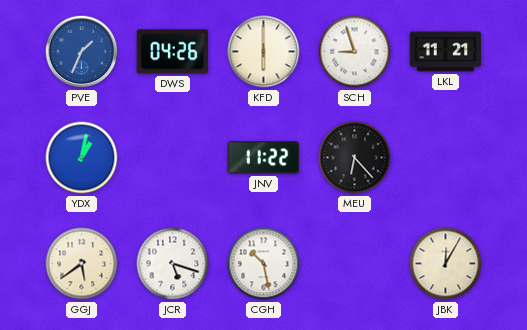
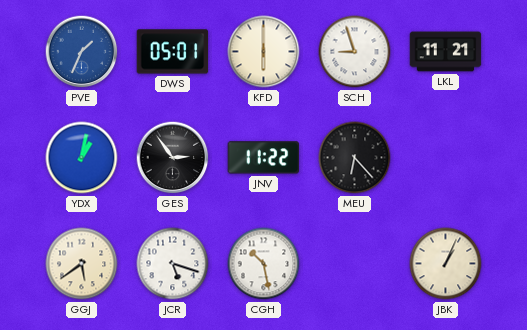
DWS: 04:26 -> 05:01
GES: none -> 2:54
JBK: 12:05 -> 1:04
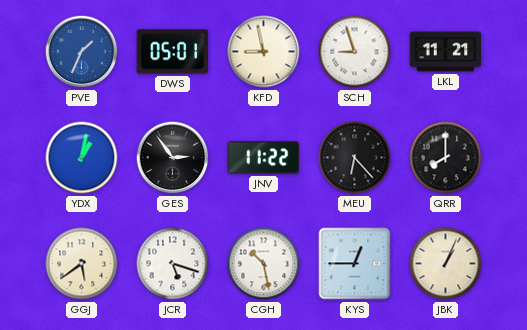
KFD: 6:00 -> 8:58
QRR: none -> 8:00
KYS: none -> 12:45
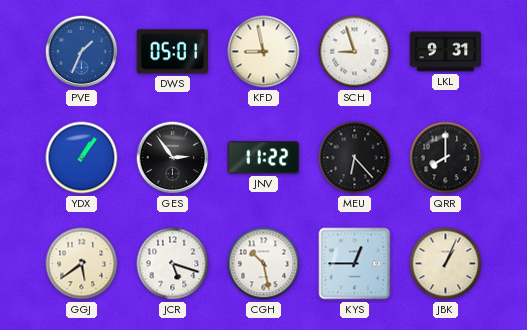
LKL: 11:21 -> 9:31
YDX: 1:02 -> 1:06
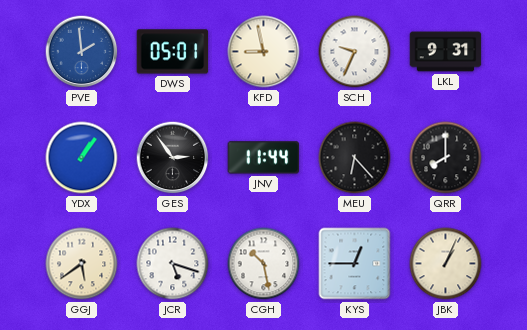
PVE: 1:34 -> 1:59
SCH: 8:57 -> 9:34
JNV: 11:22 -> 11:44
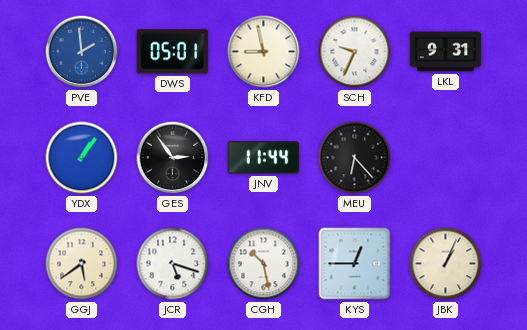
QRR: 8:00 -> none
